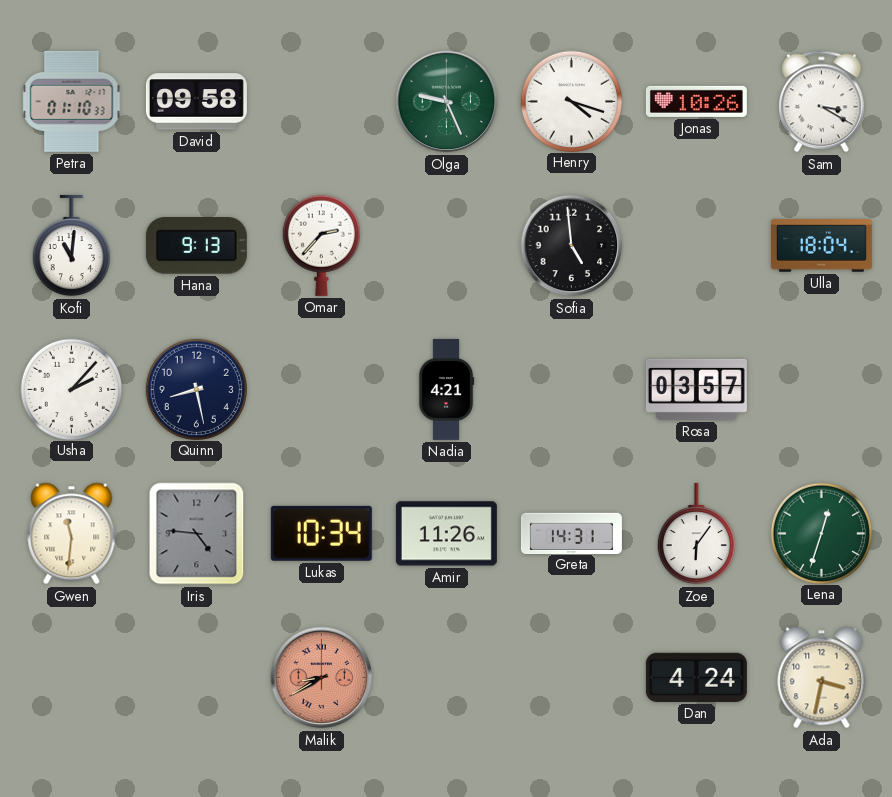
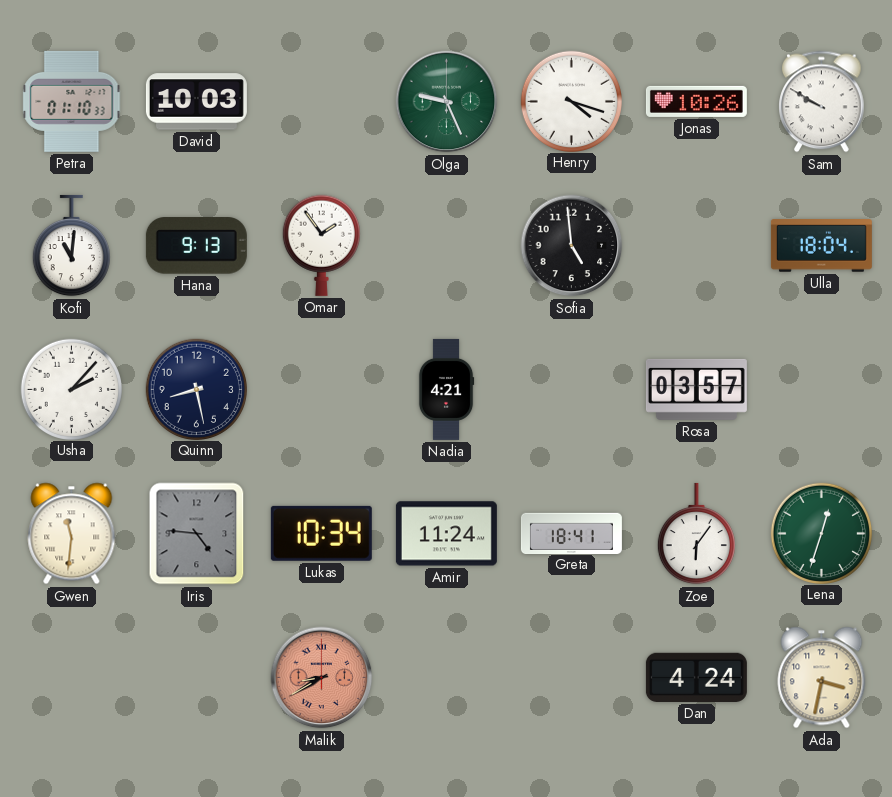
David: 09:58 -> 10:03
Sam: 3:20 -> 9:50
Omar: 2:37 -> 1:54
Amir: 11:26 -> 11:24
Greta: 14:31 -> 18:41
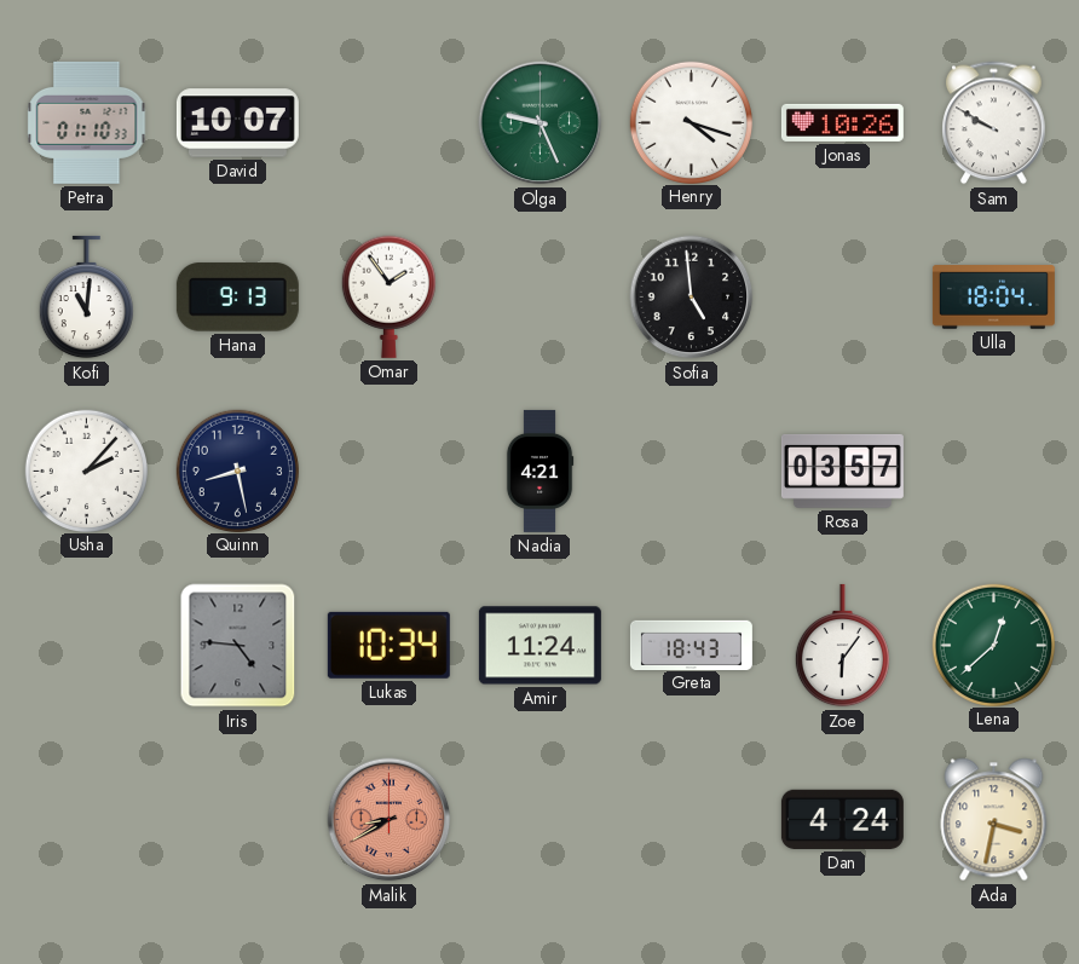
David: 10:03 -> 10:07
Gwen: 11:31 -> none
Greta: 18:41 -> 18:43
Lena: 12:33 -> 12:38
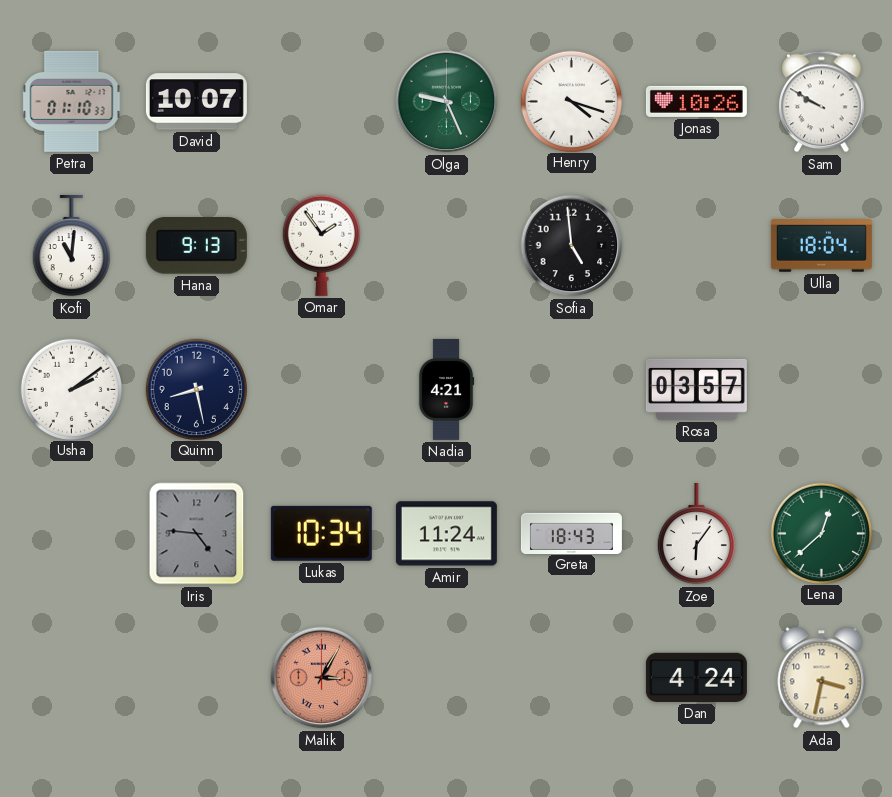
Usha: 2:07 -> 2:09
Malik: 8:40 -> 3:05
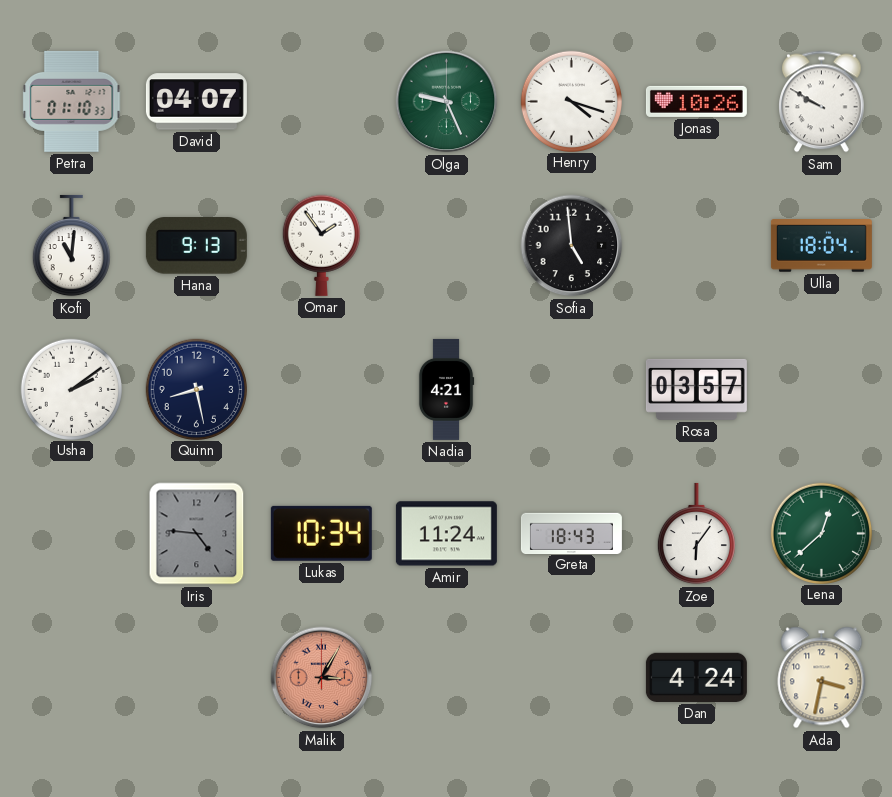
David: 10:07 -> 04:07
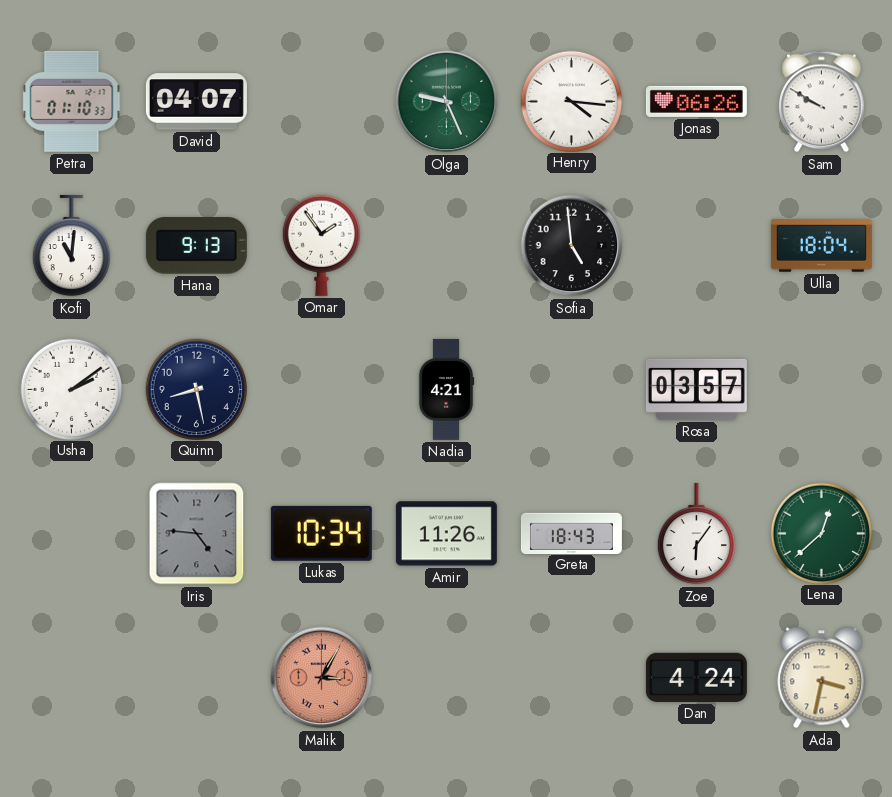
Henry: 4:18 -> 4:16
Jonas: 10:26 -> 06:26
Amir: 11:24 -> 11:26
